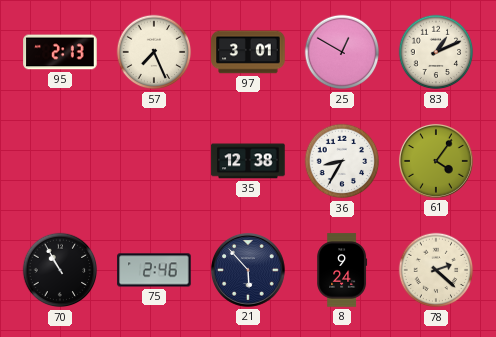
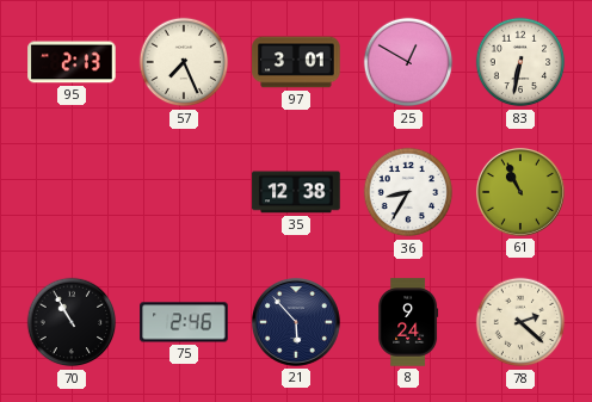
83: 1:11 -> 6:32
61: 4:06 -> 10:56
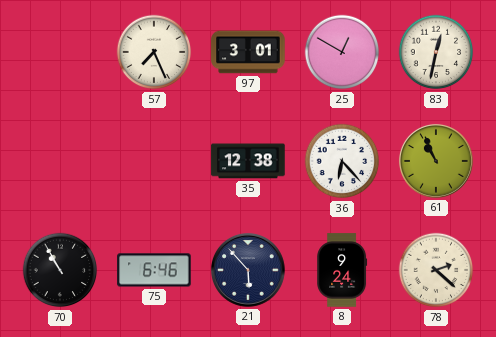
95: 2:13 -> none
83: 6:32 -> 12:32
36: 8:35 -> 6:23
75: 2:46 -> 6:46
